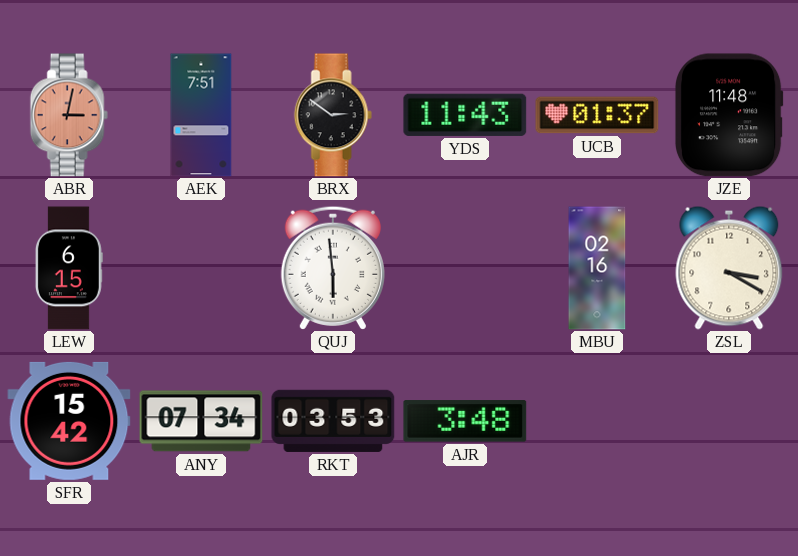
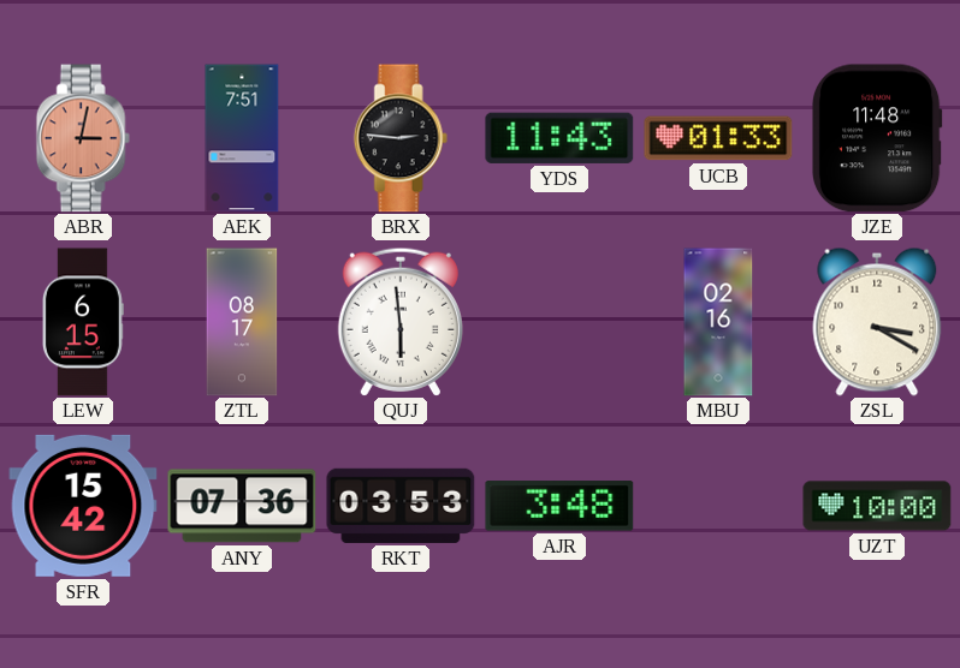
BRX: 2:51 -> 2:46
UCB: 01:37 -> 01:33
ZTL: none -> 08:17
ANY: 07:34 -> 07:36
UZT: none -> 10:00
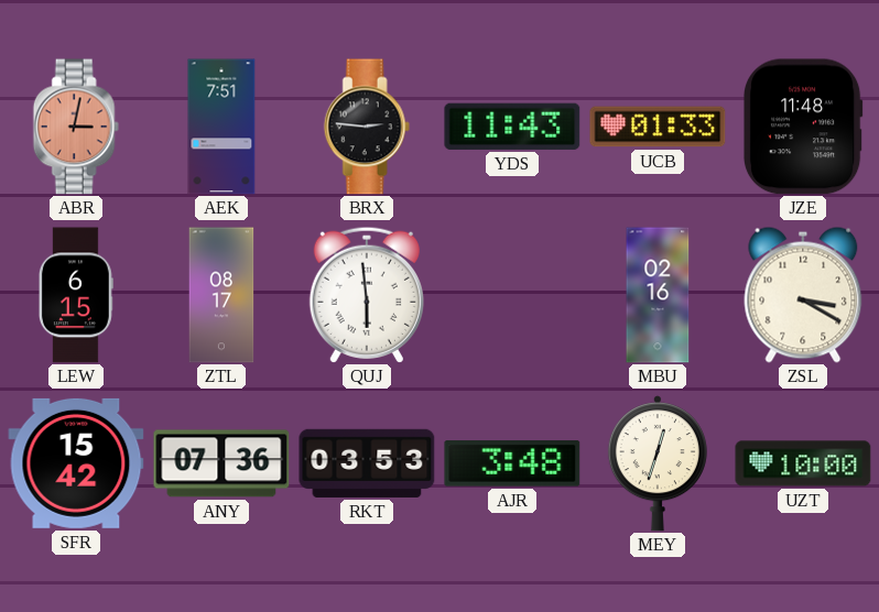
MEY: none -> 12:33
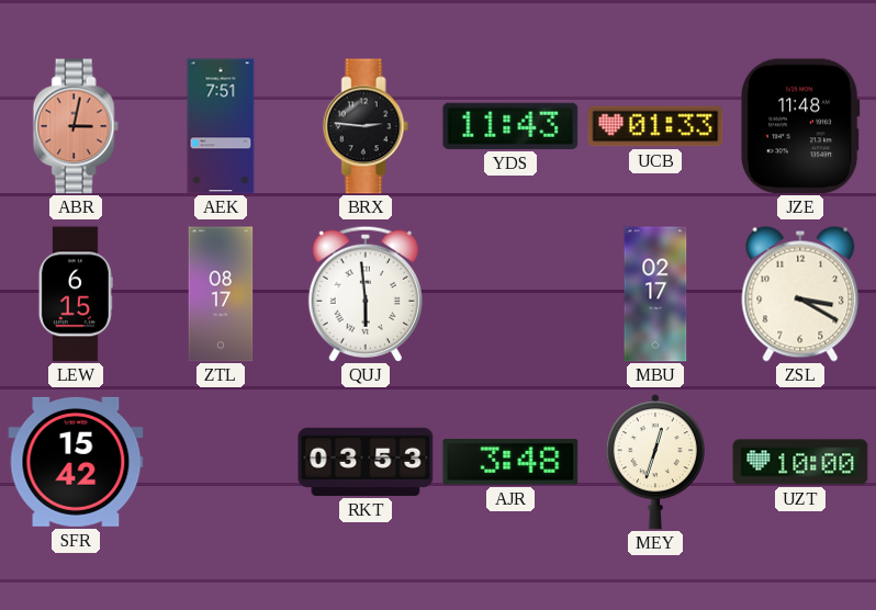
MBU: 02:16 -> 02:17
ANY: 07:36 -> none
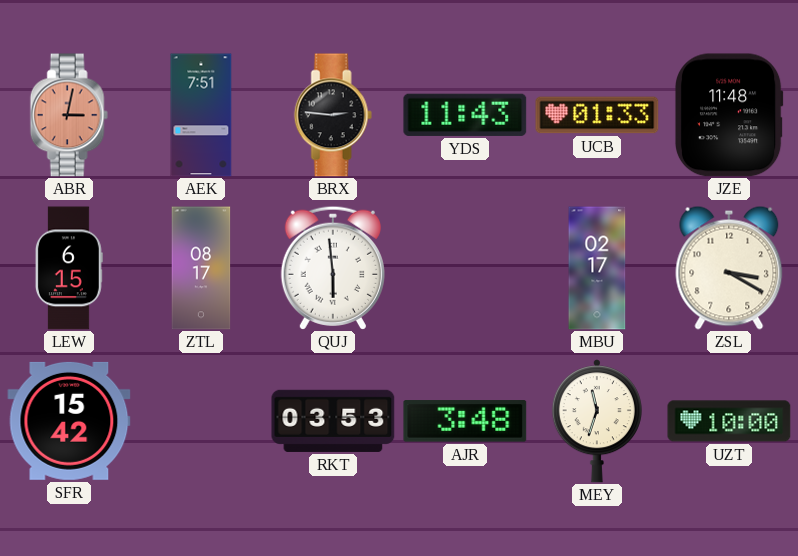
MEY: 12:33 -> 11:33
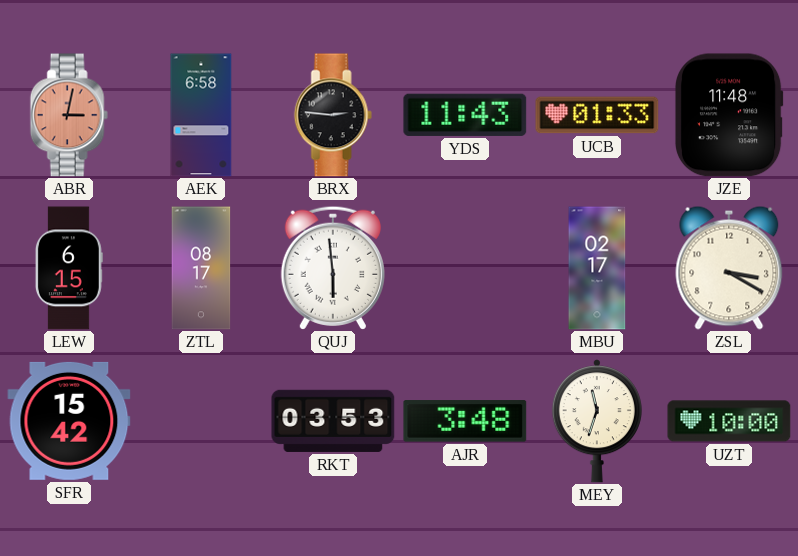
AEK: 7:51 -> 6:58
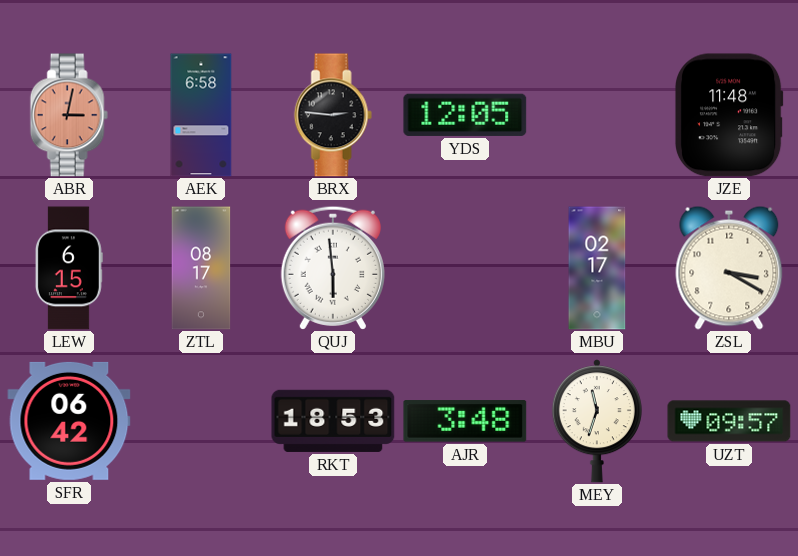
YDS: 11:43 -> 12:05
UCB: 01:33 -> none
SFR: 15:42 -> 06:42
RKT: 03:53 -> 18:53
UZT: 10:00 -> 09:57
